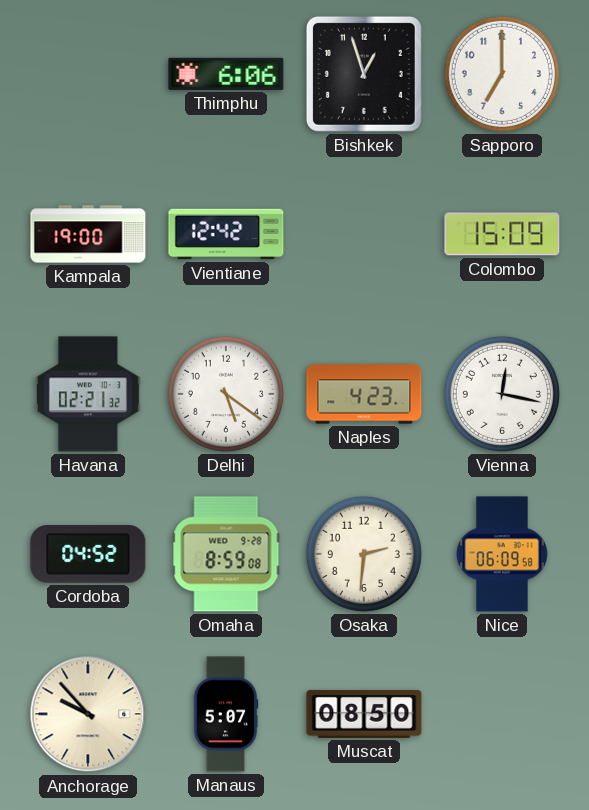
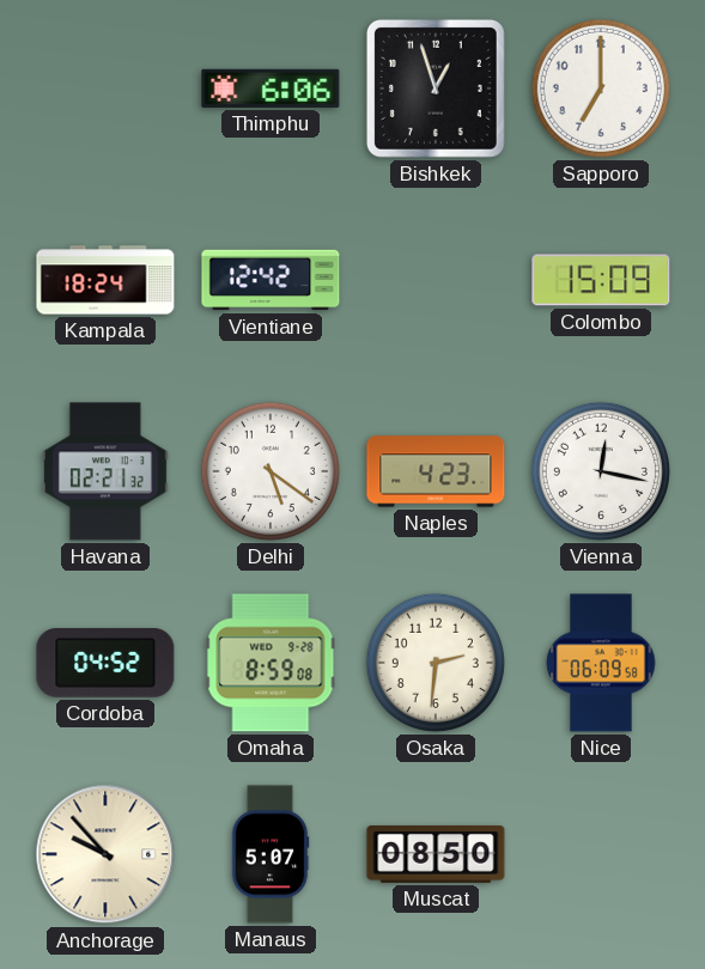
Kampala: 19:00 -> 18:24
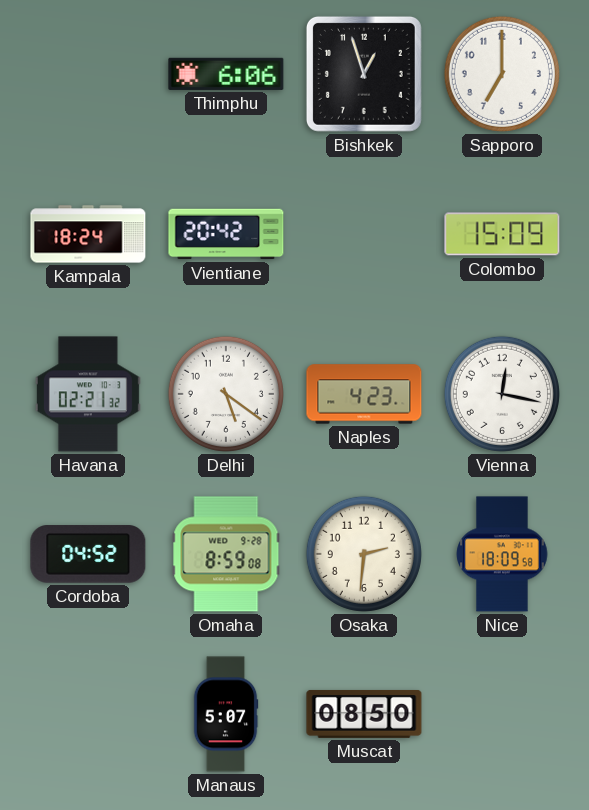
Vientiane: 12:42 -> 20:42
Nice: 06:09 -> 18:09
Anchorage: 9:53 -> none
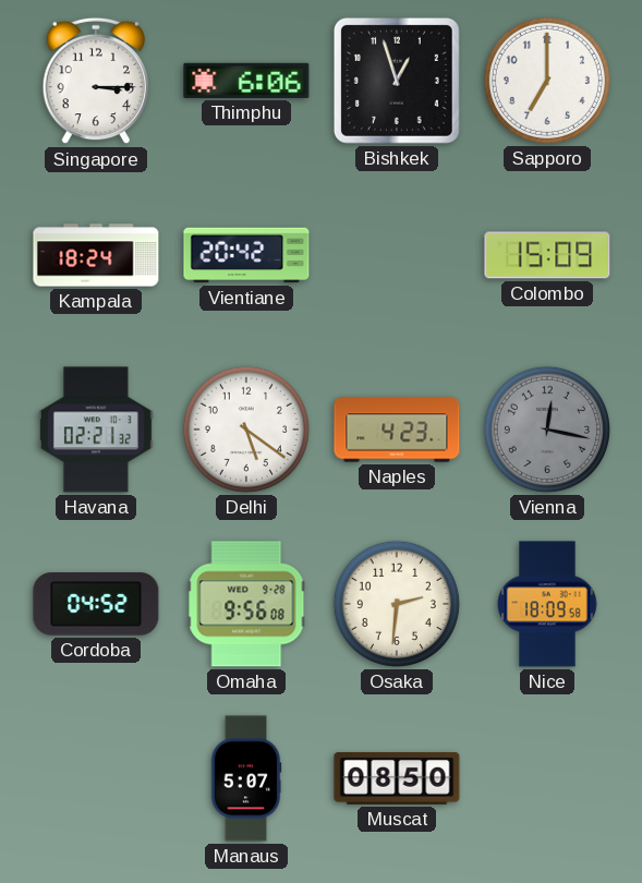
Singapore: none -> 3:15
Vienna dial: white -> grey
Omaha: 8:59 -> 9:56
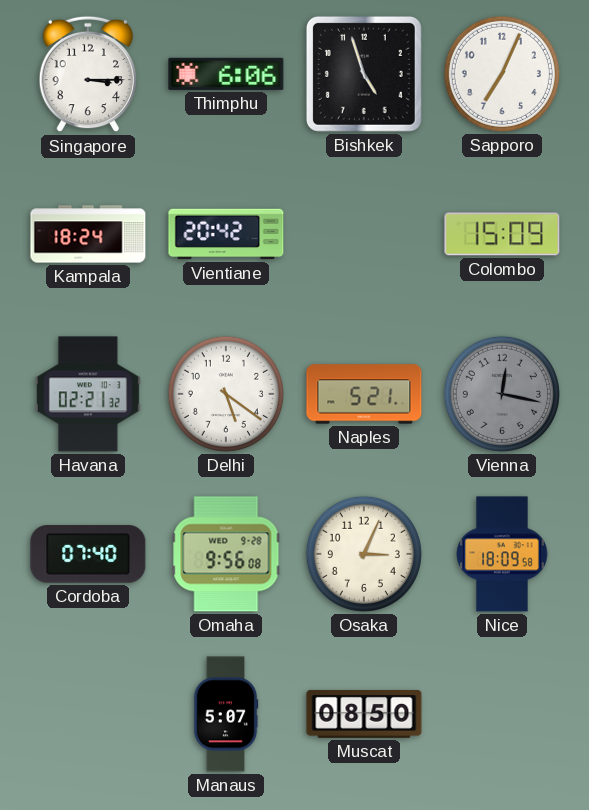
Bishkek: 12:57 -> 4:57
Sapporo: 7:00 -> 7:04
Naples: 4:23 -> 5:21
Cordoba: 04:52 -> 07:40
Osaka: 2:31 -> 3:04
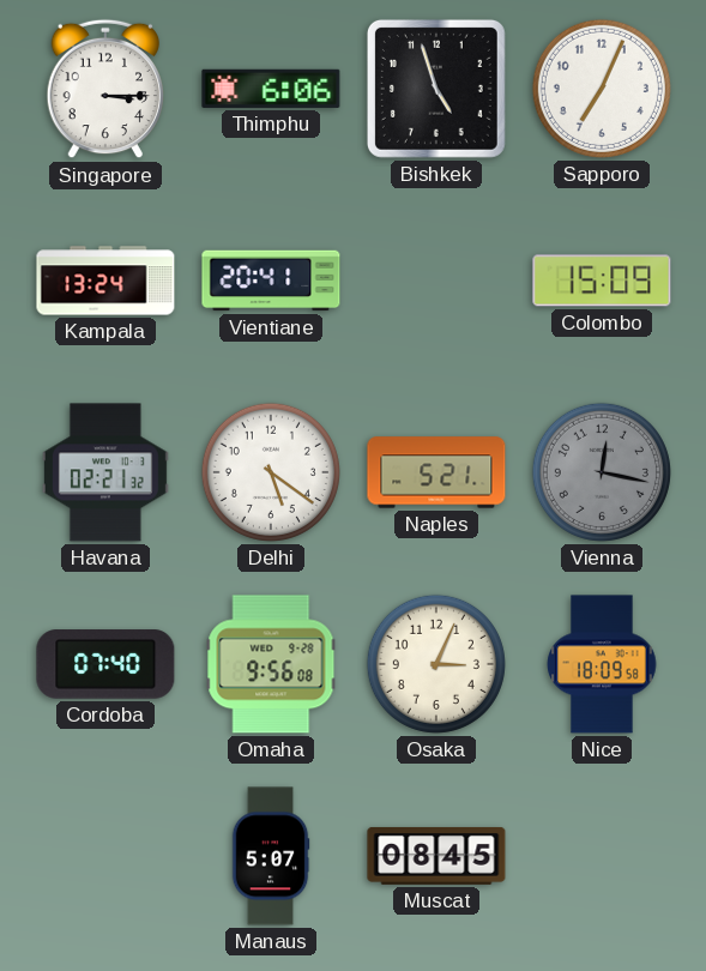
Kampala: 18:24 -> 13:24
Vientiane: 20:42 -> 20:41
Muscat: 08:50 -> 08:45
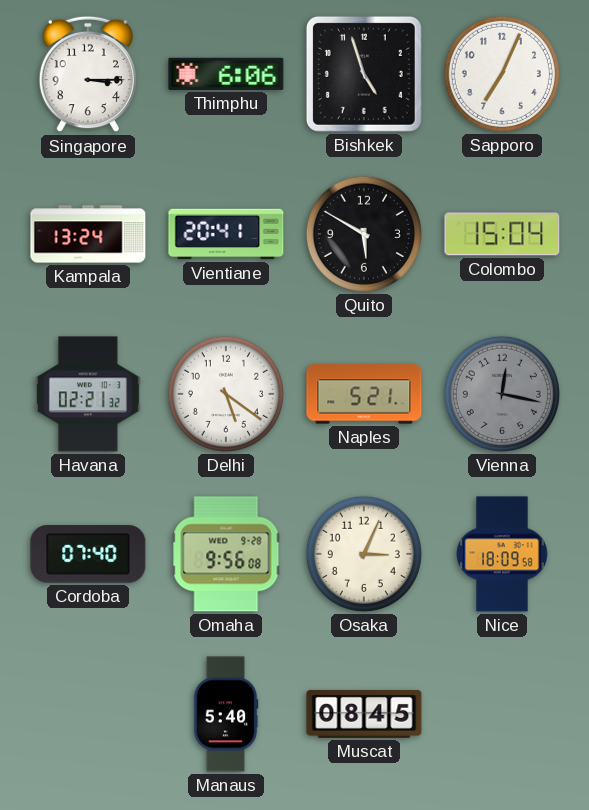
Quito: none -> 5:50
Colombo: 15:09 -> 15:04
Manaus: 5:07 -> 5:40
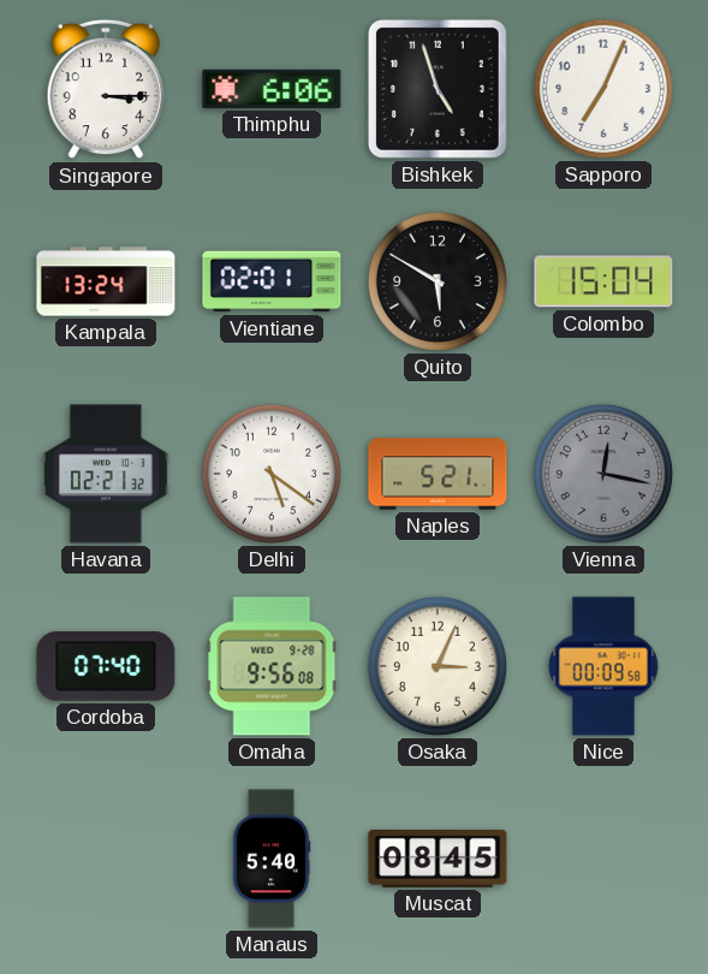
Vientiane: 20:41 -> 02:01
Nice: 18:09 -> 00:09
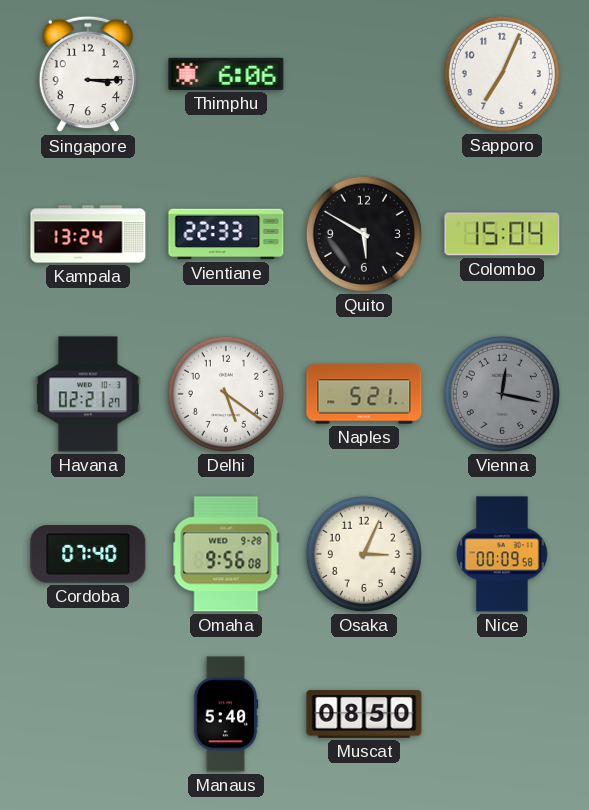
Bishkek: 4:57 -> none
Vientiane: 02:01 -> 22:33
Havana: 02:21:32 -> 02:21:27
Muscat: 08:45 -> 08:50
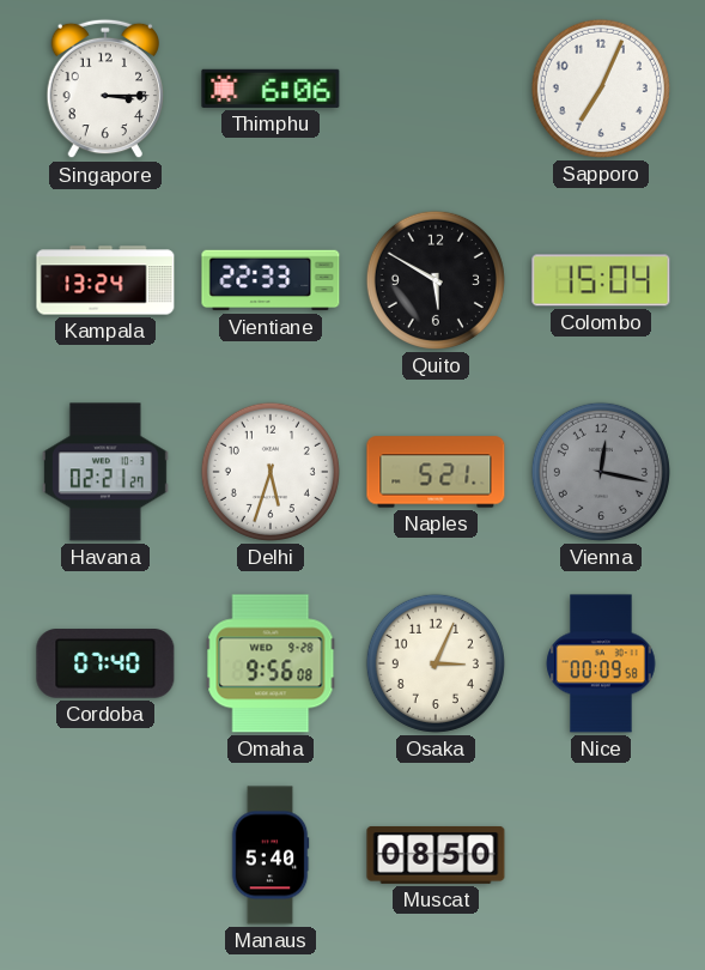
Delhi: 5:21 -> 5:33
